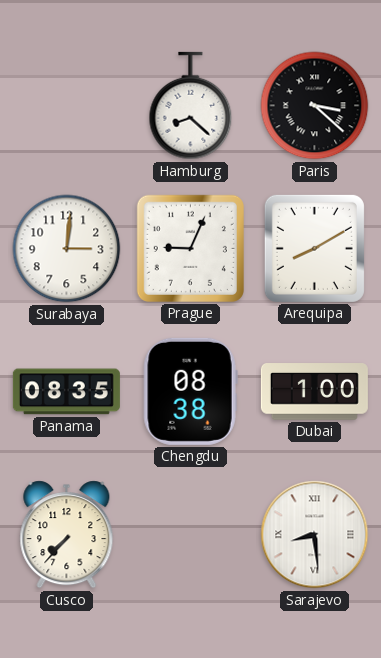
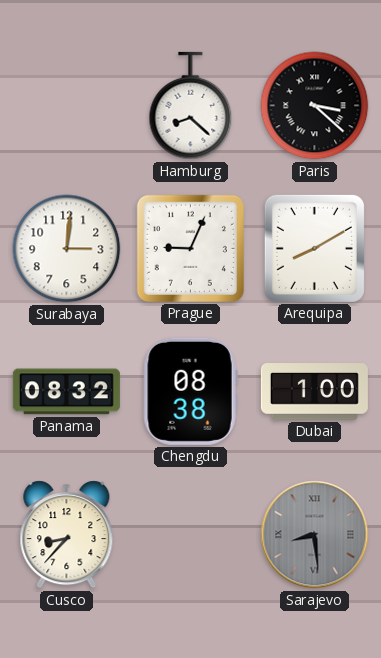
Panama: 08:35 -> 08:32
Cusco: 7:37 -> 8:37
Sarajevo dial: white -> grey
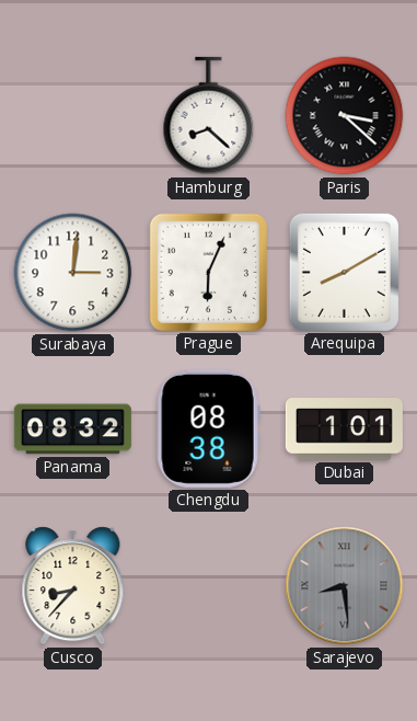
Prague: 9:04 -> 6:04
Dubai: 1:00 -> 1:01
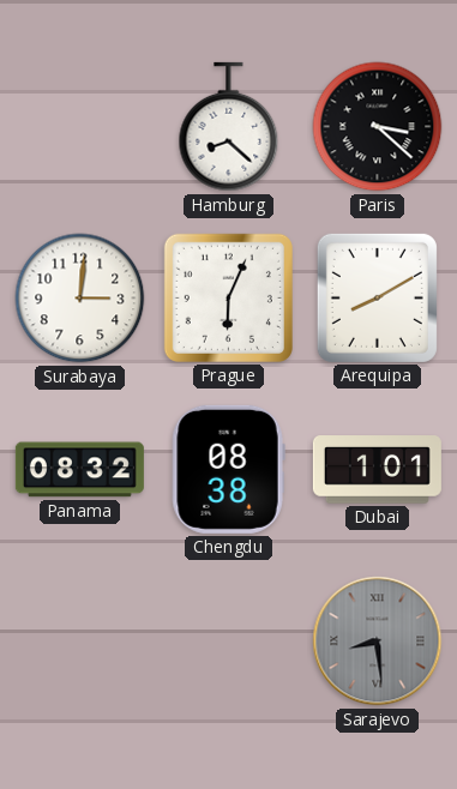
Cusco: 8:37 -> none
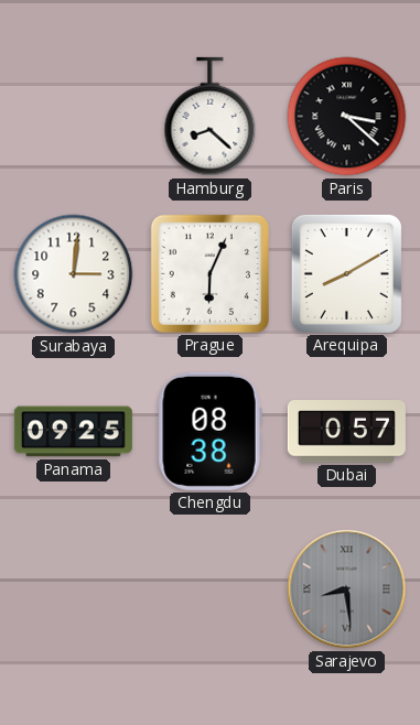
Panama: 08:32 -> 09:25
Dubai: 1:01 -> 0:57
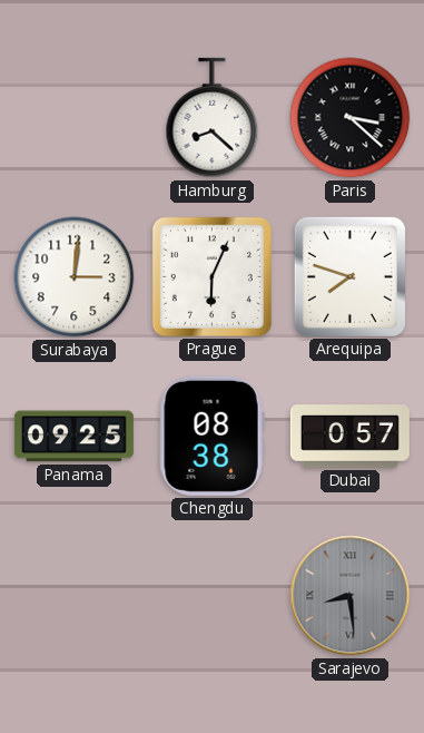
Arequipa: 8:10 -> 7:48
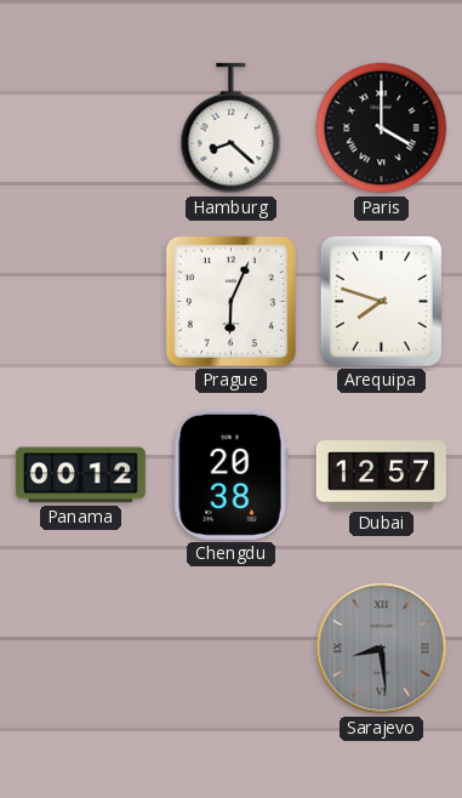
Paris: 3:22 -> 4:00
Surabaya: 3:01 -> none
Panama: 09:25 -> 00:12
Chengdu: 08:38 -> 20:38
Dubai: 0:57 -> 12:57
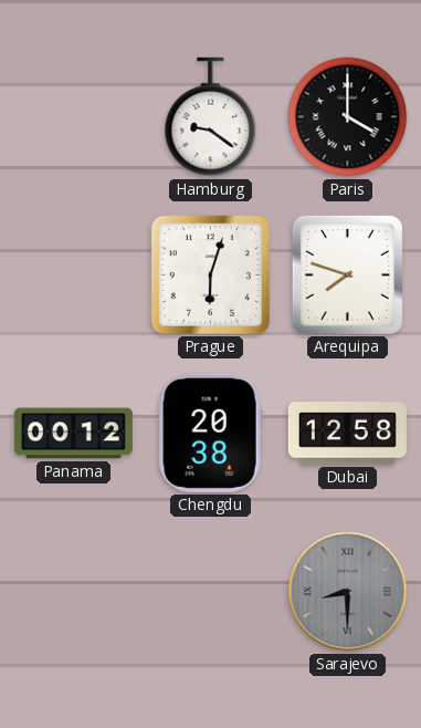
Hamburg: 8:22 -> 9:21
Prague: 6:04 -> 6:03
Dubai: 12:57 -> 12:58
Sarajevo: 8:29 -> 8:30
